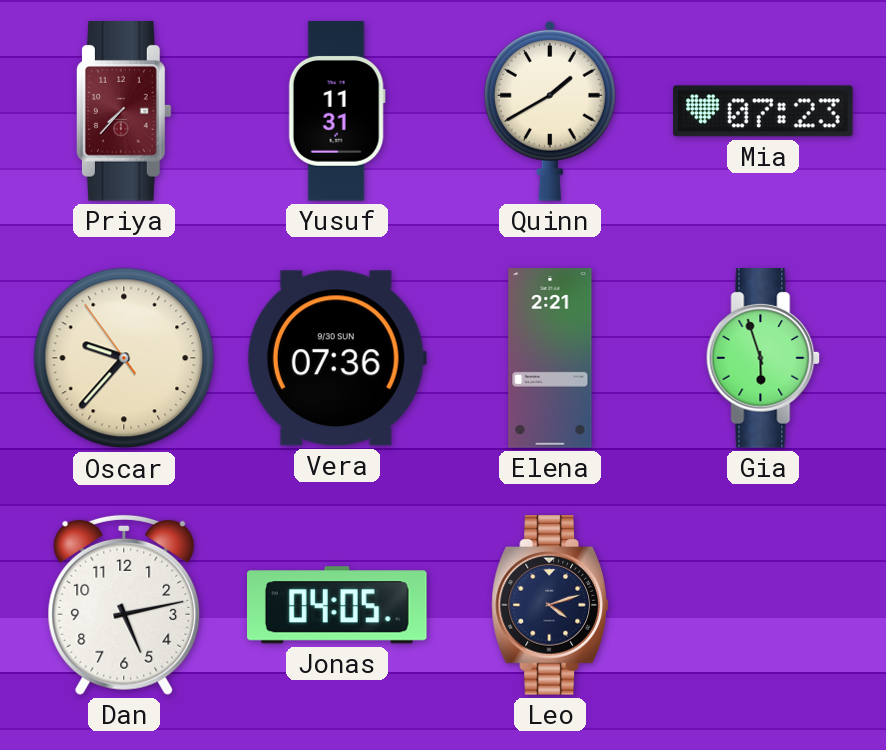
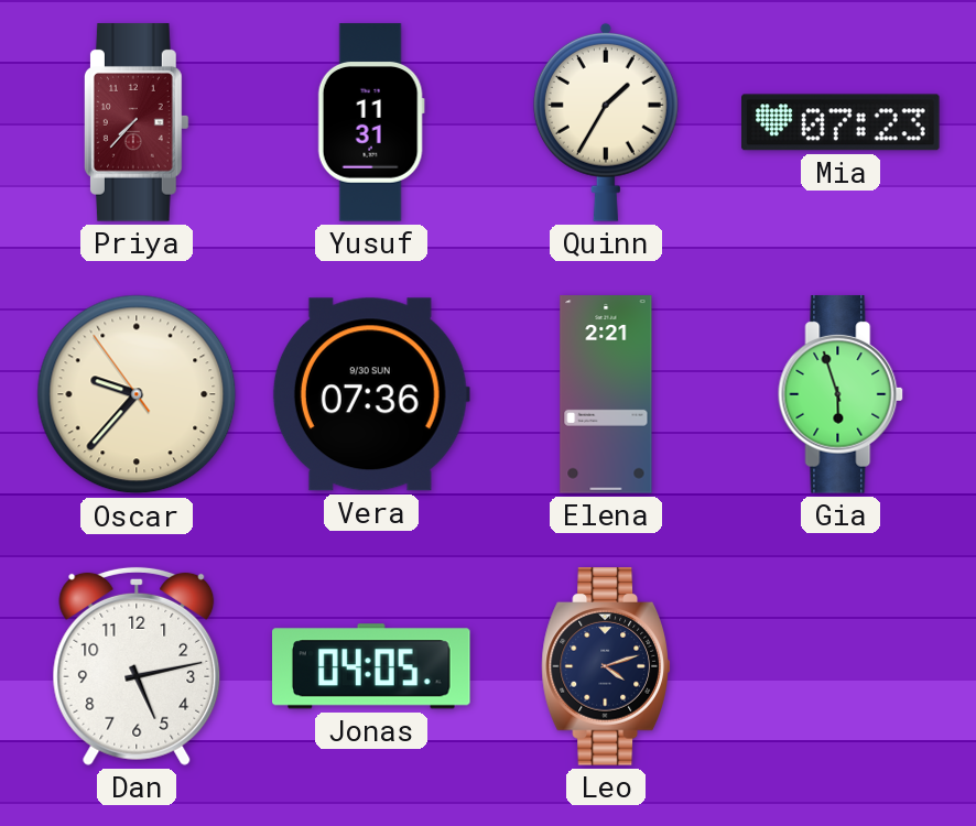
Quinn: 1:40 -> 1:35
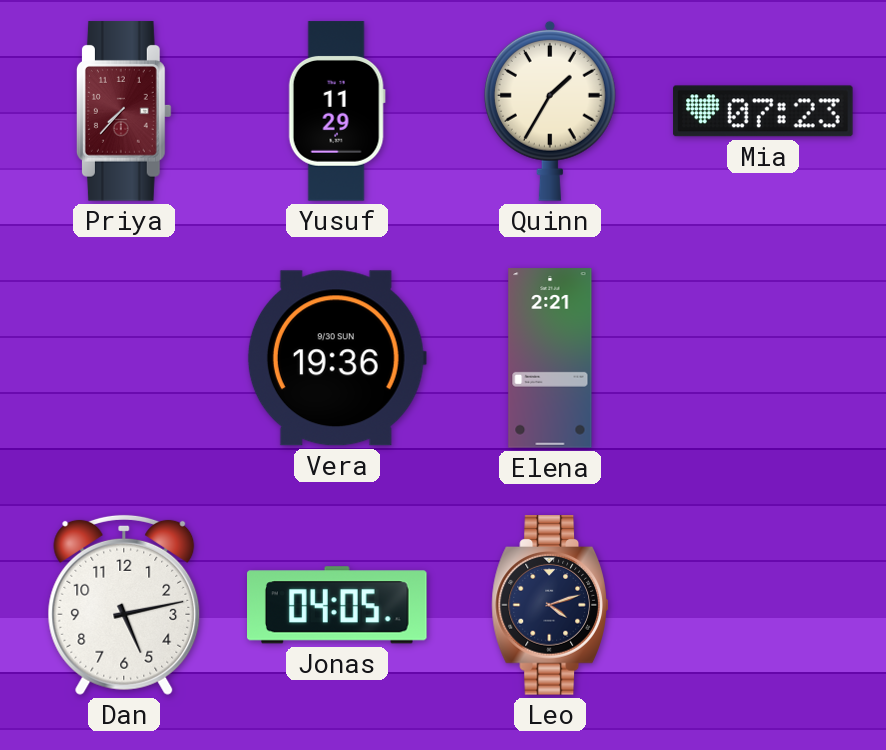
Yusuf: 11:31 -> 11:29
Oscar: 9:36 -> none
Vera: 07:36 -> 19:36
Gia: 5:57 -> none
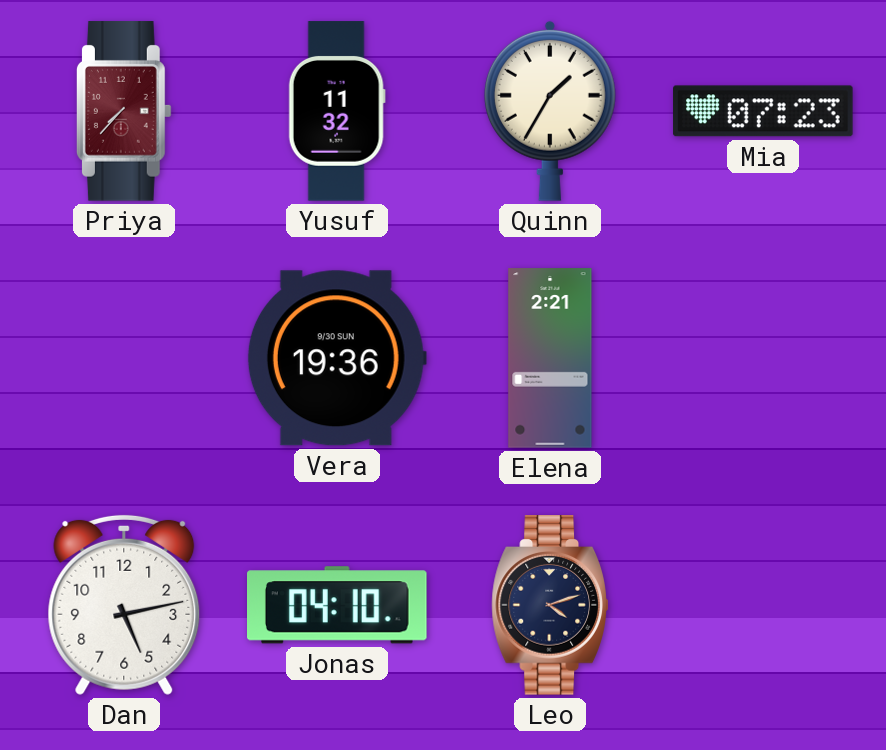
Yusuf: 11:29 -> 11:32
Jonas: 04:05 -> 04:10
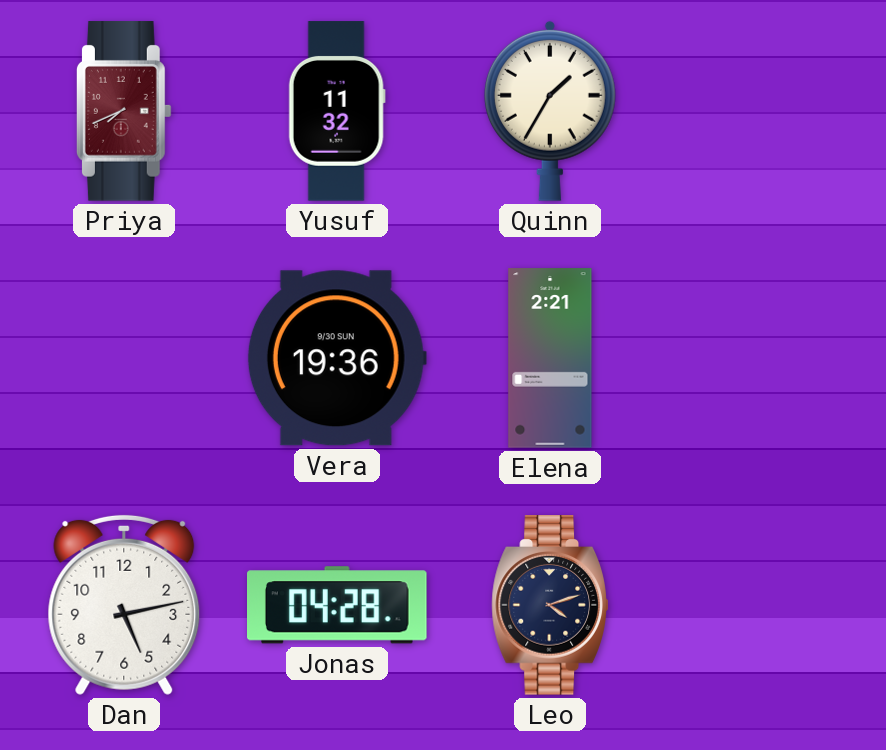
Priya: 7:37 -> 7:41
Mia: 07:23 -> none
Jonas: 04:10 -> 04:28
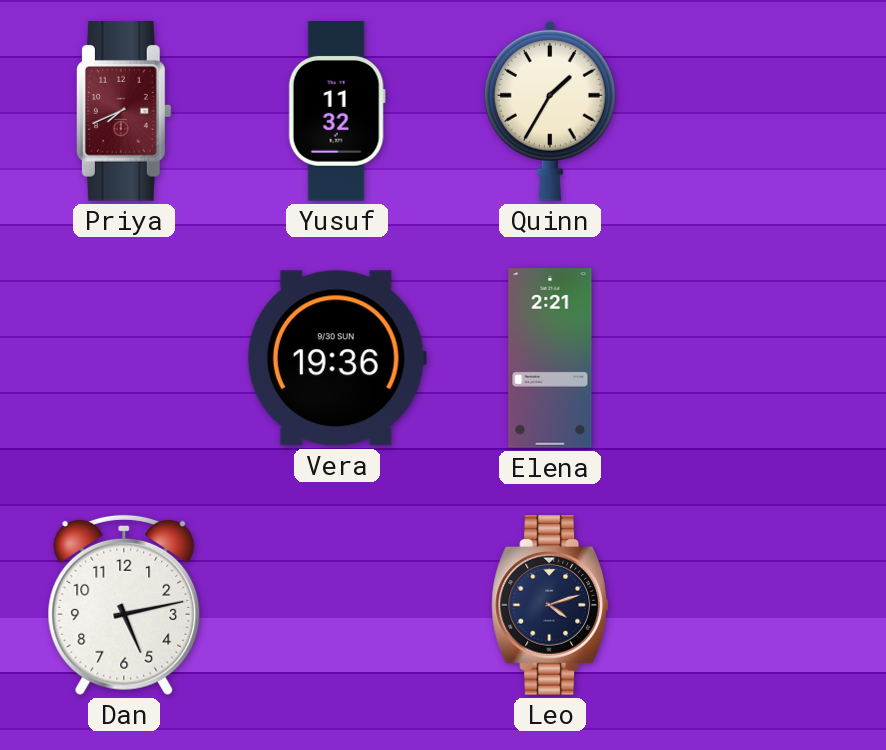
Jonas: 04:28 -> none
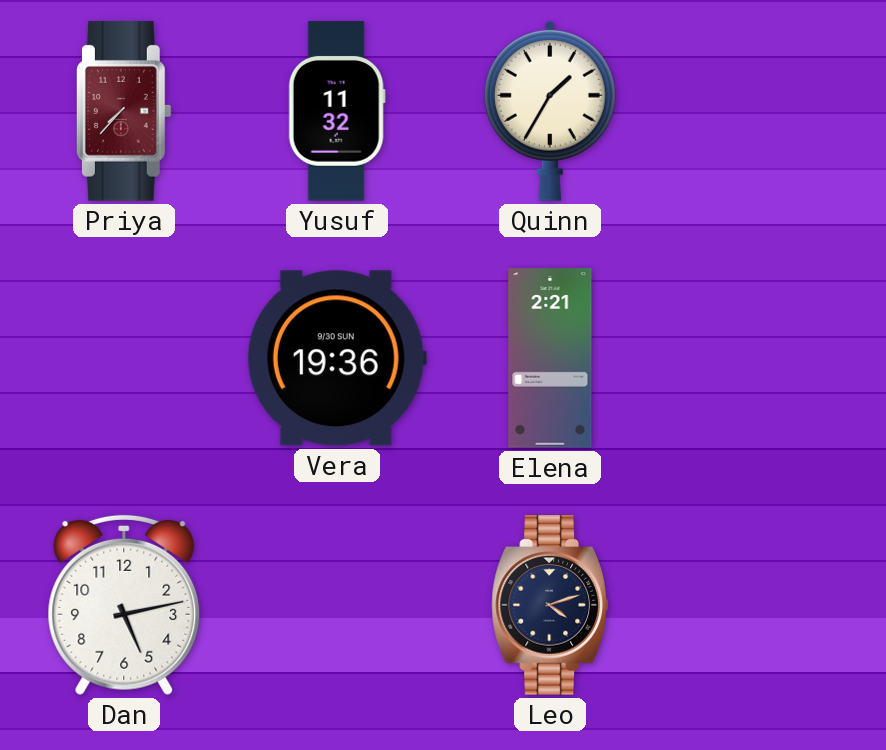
Priya: 7:41 -> 7:37
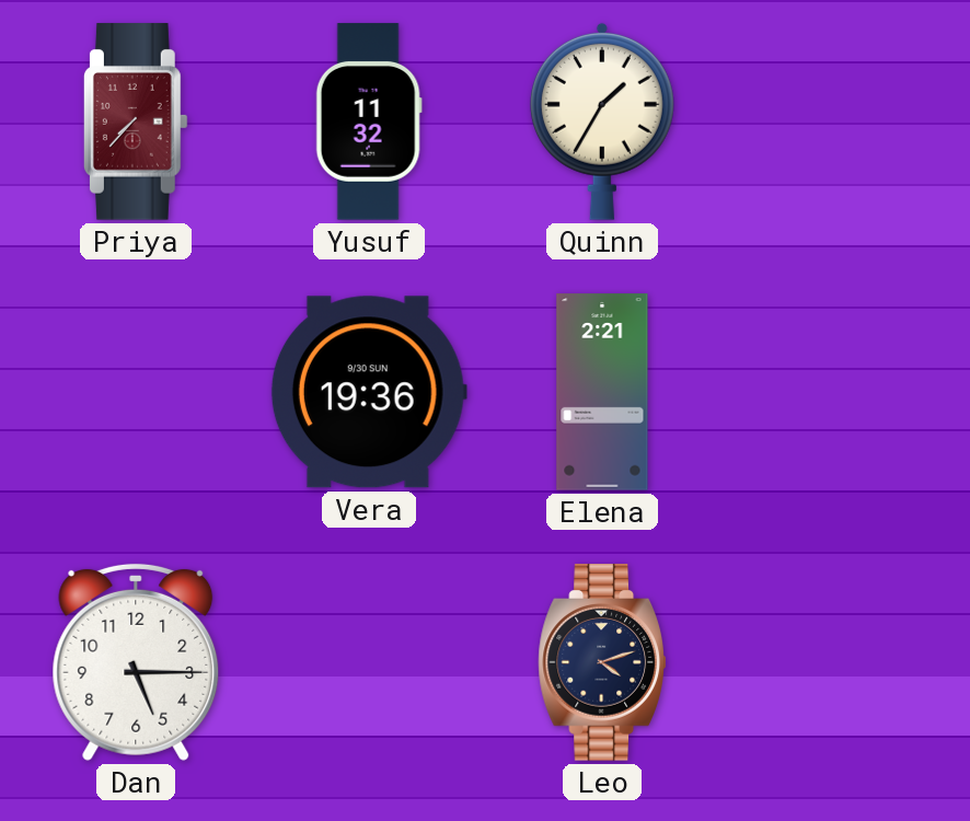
Dan: 5:13 -> 5:15
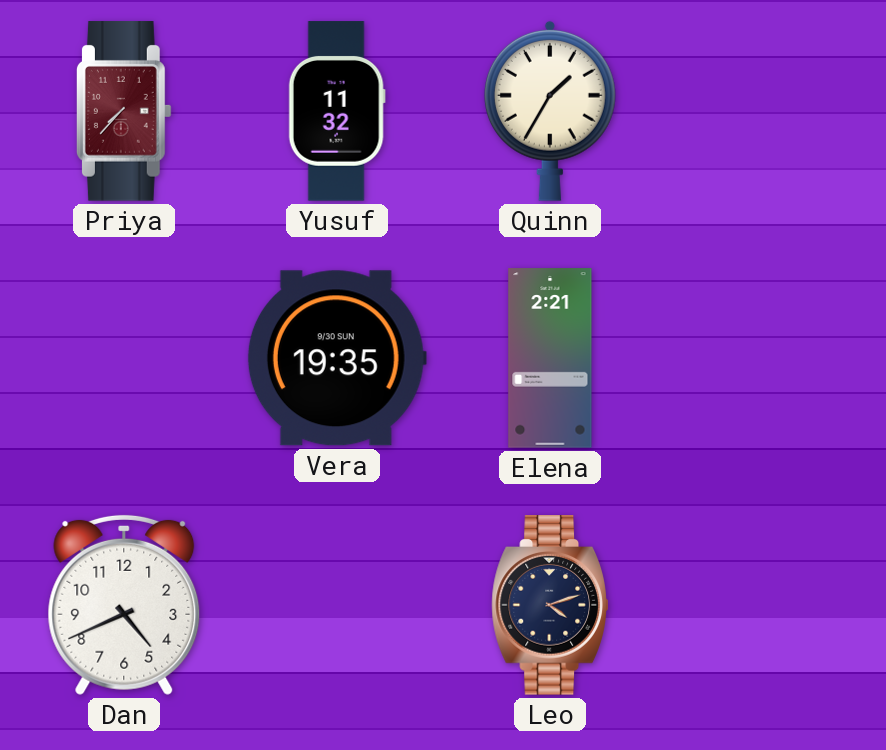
Vera: 19:36 -> 19:35
Dan: 5:15 -> 4:41
